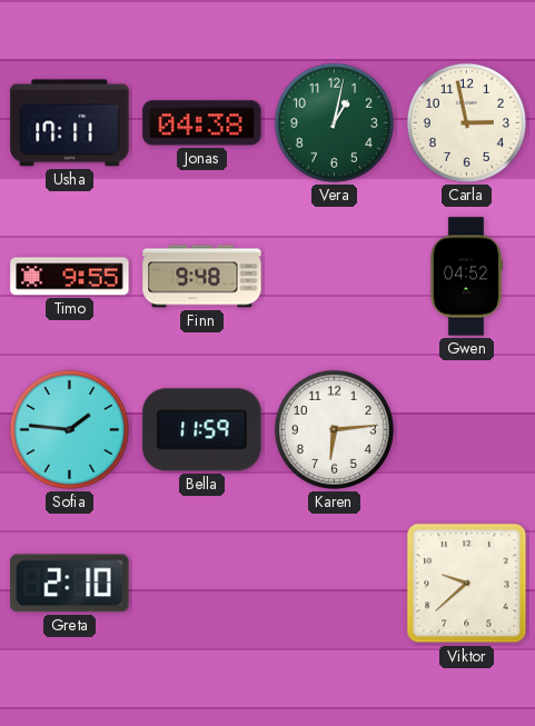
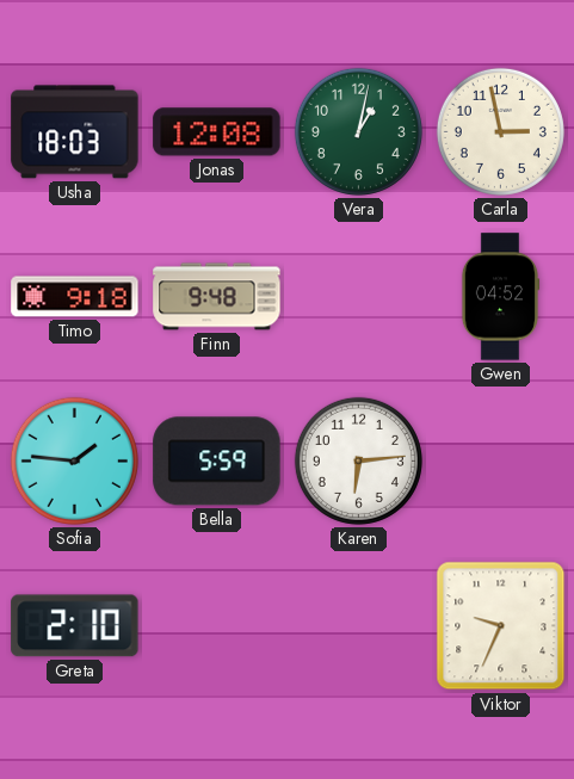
Usha: 17:11 -> 18:03
Jonas: 04:38 -> 12:08
Timo: 9:55 -> 9:18
Bella: 11:59 -> 5:59
Viktor: 9:38 -> 9:34
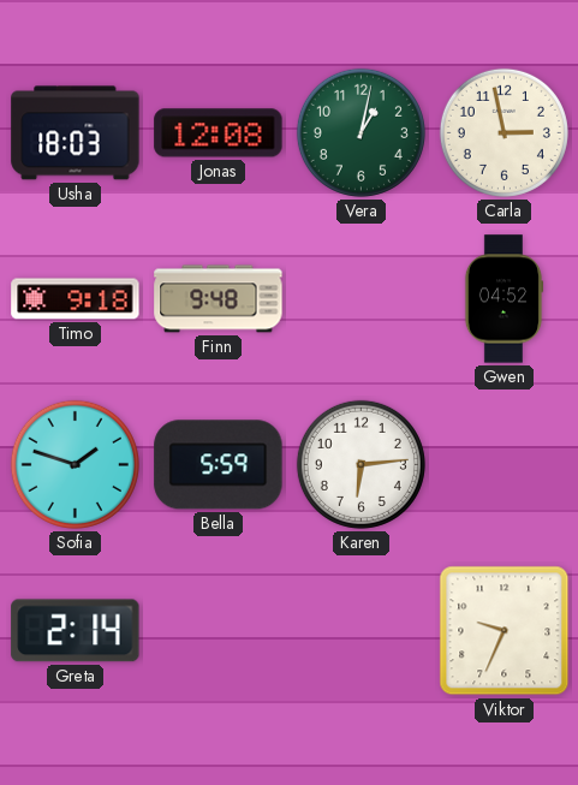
Sofia: 1:46 -> 1:48
Greta: 2:10 -> 2:14
